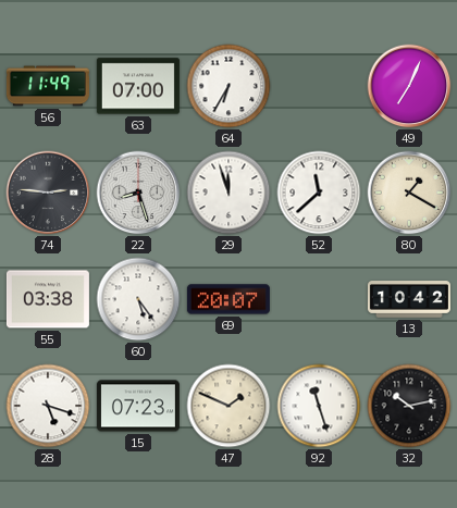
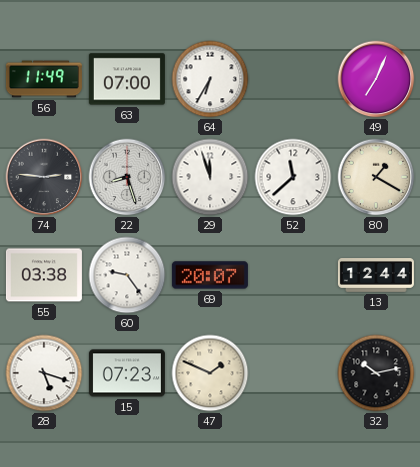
60: 5:24 -> 9:24
13: 10:42 -> 12:44
92: 11:27 -> none
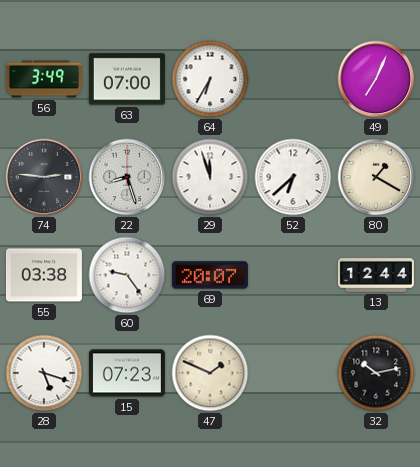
56: 11:49 -> 3:49
52: 11:38 -> 6:38
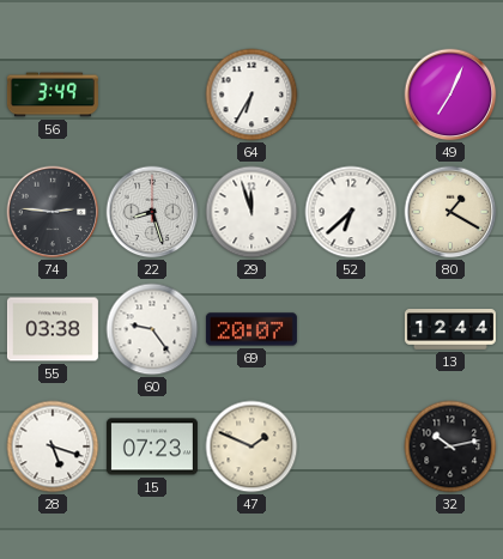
63: 07:00 -> none
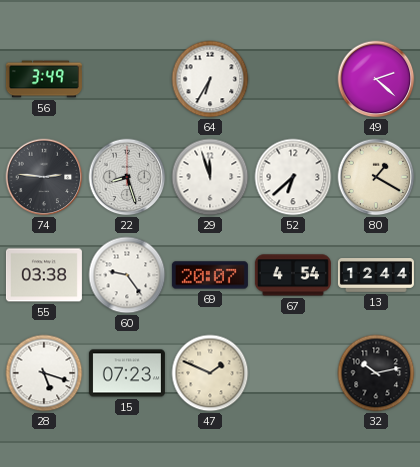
49: 7:04 -> 2:22
67: none -> 4:54
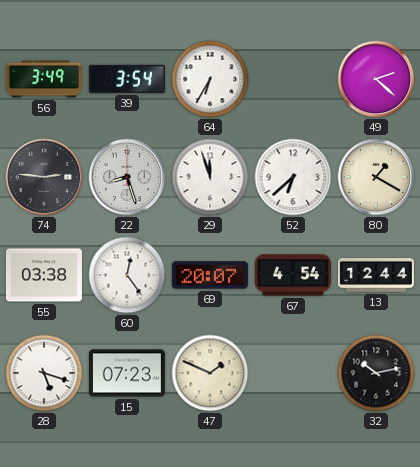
39: none -> 3:54
60: 9:24 -> 12:24
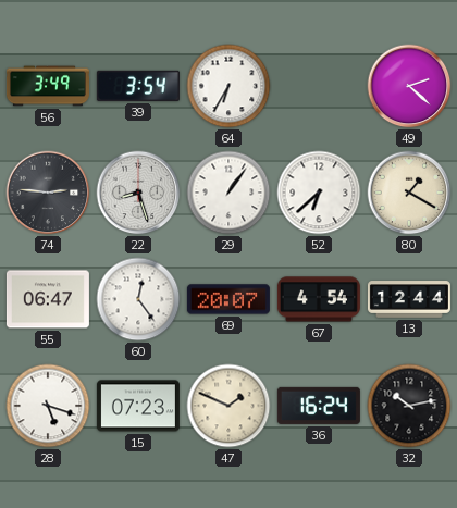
29: 11:57 -> 1:06
55: 03:38 -> 06:47
36: none -> 16:24
